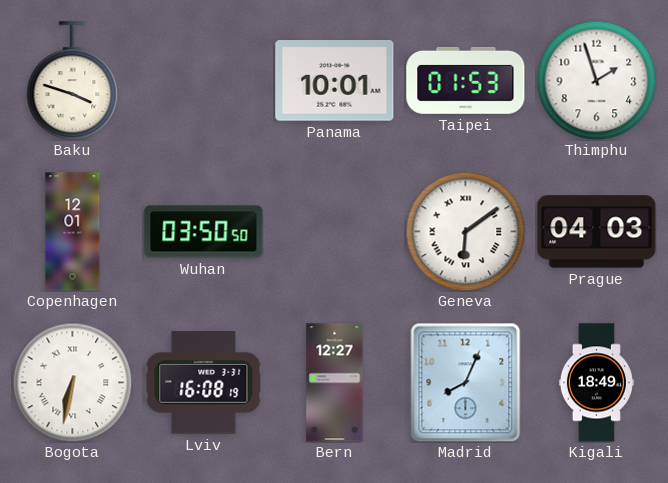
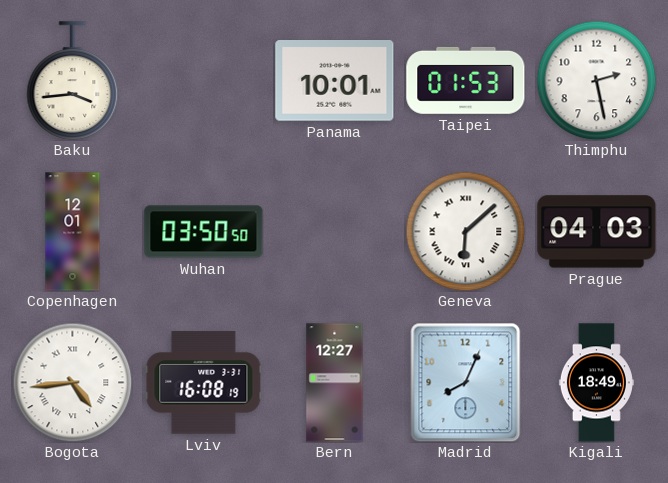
Baku: 3:48 -> 3:44
Thimphu: 1:57 -> 2:28
Geneva: 6:09 -> 6:08
Bogota: 6:32 -> 4:44
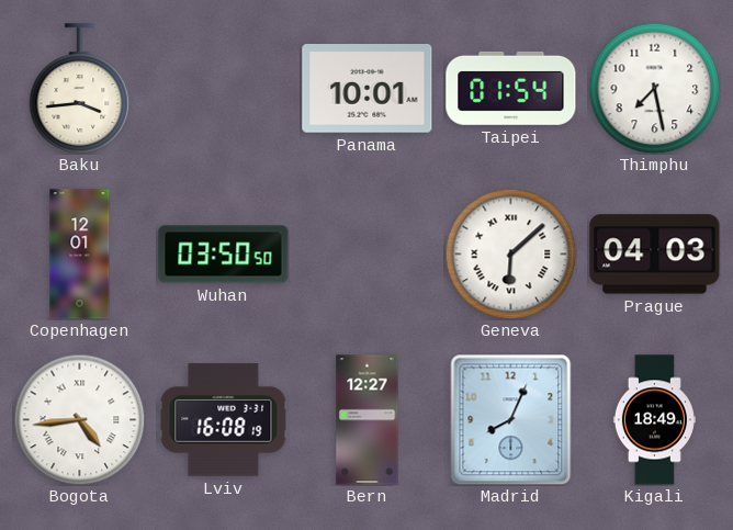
Taipei: 01:53 -> 01:54
Thimphu: 2:28 -> 7:28
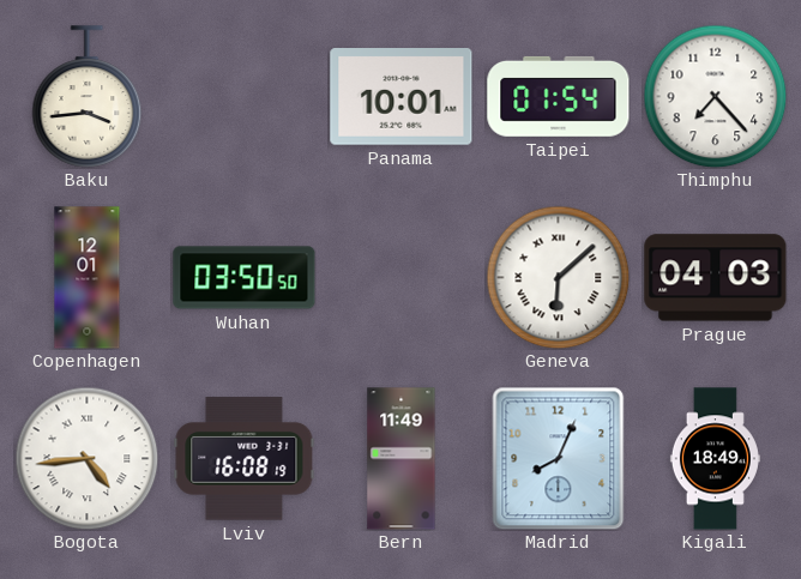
Thimphu: 7:28 -> 7:23
Bern: 12:27 -> 11:49
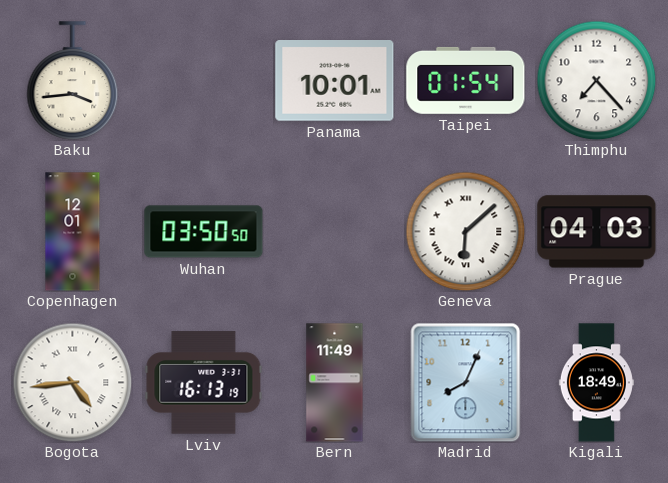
Lviv: 16:08 -> 16:13
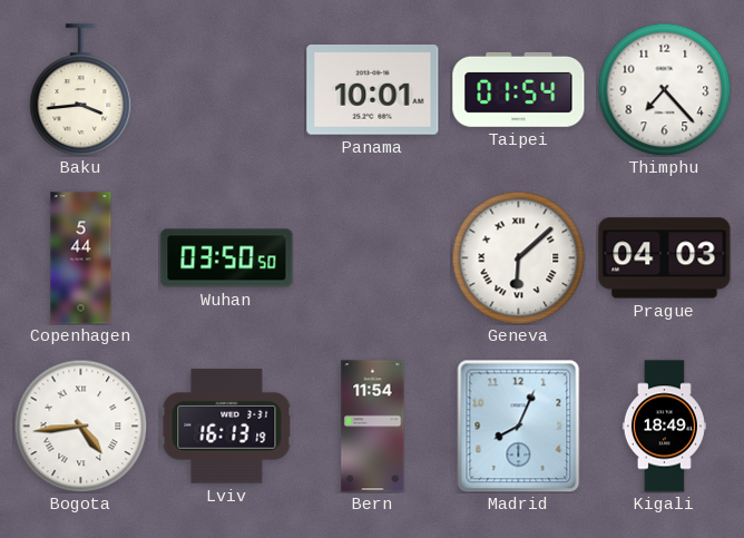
Copenhagen: 12:01 -> 5:44
Bern: 11:49 -> 11:54
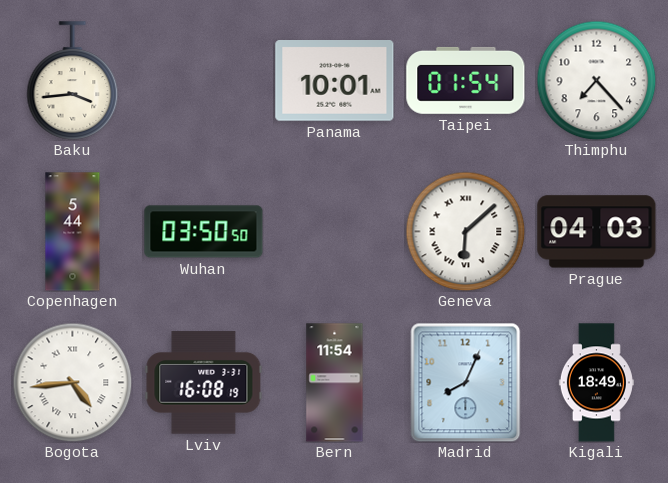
Lviv: 16:13 -> 16:08
